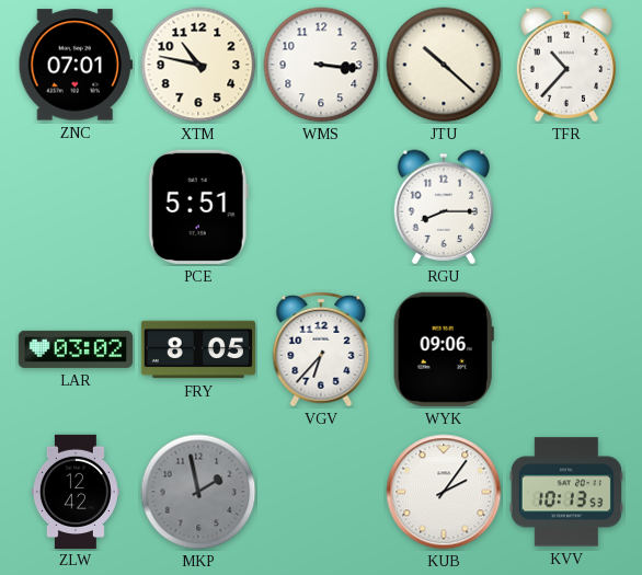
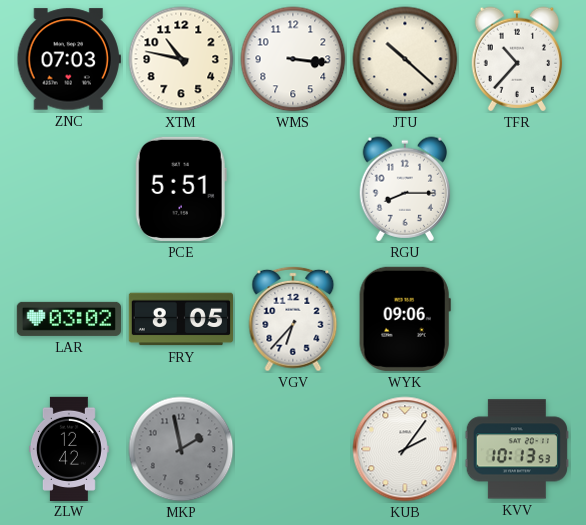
ZNC: 07:01 -> 07:03
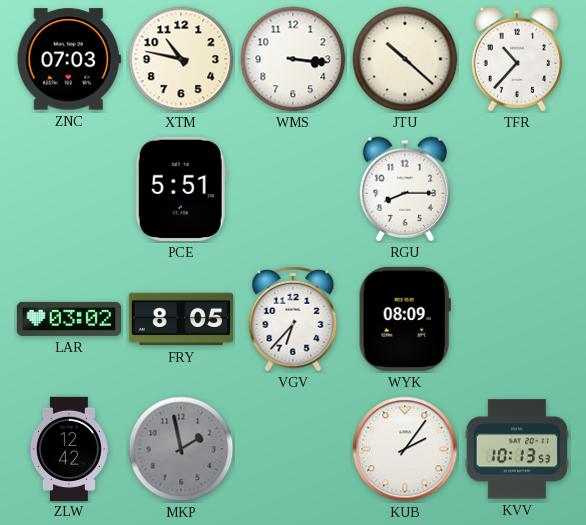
WYK: 09:06 -> 08:09
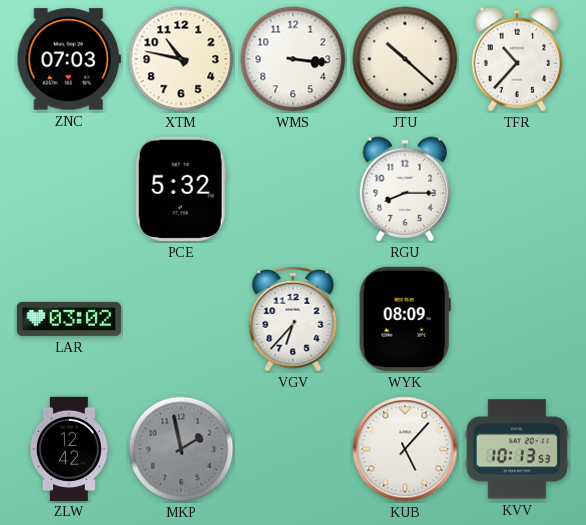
PCE: 5:51 -> 5:32
FRY: 8:05 -> none
KUB: 2:06 -> 5:07
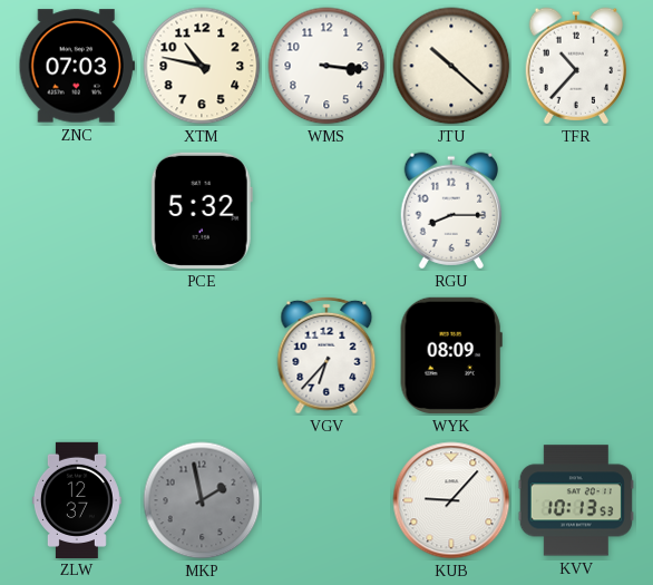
LAR: 03:02 -> none
ZLW: 12:42 -> 12:37
KUB: 5:07 -> 9:07
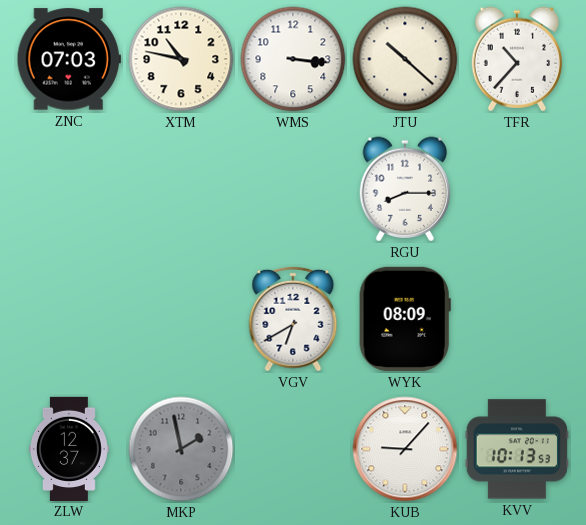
PCE: 5:32 -> none
VGV: 6:37 -> 6:40
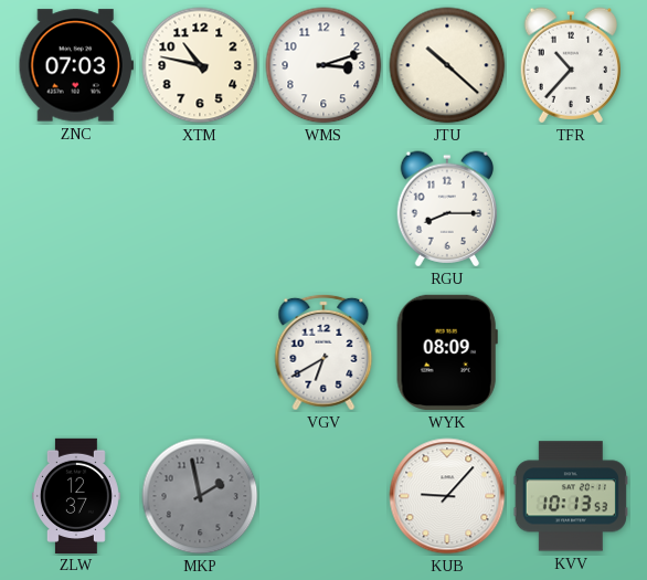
WMS: 3:16 -> 3:12
